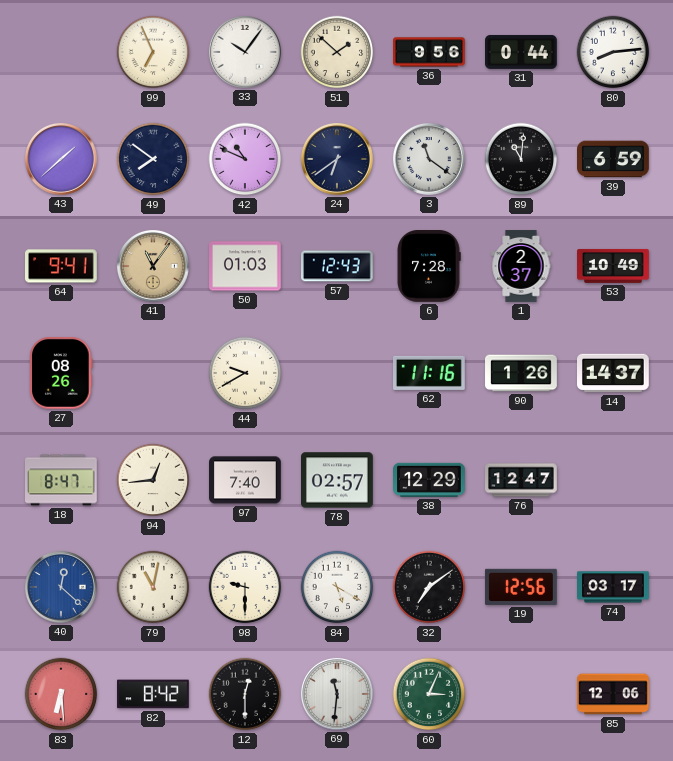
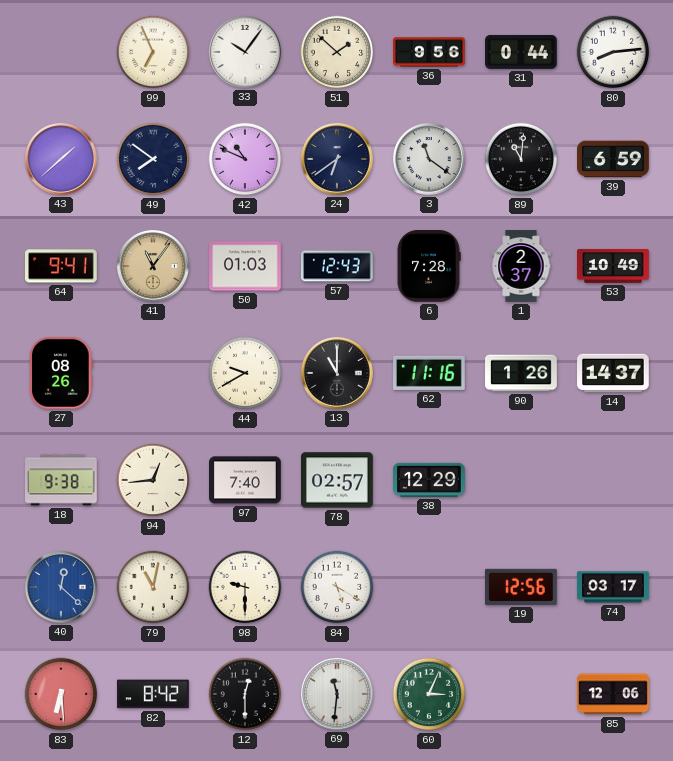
13: none -> 11:00
18: 8:47 -> 9:38
76: 12:47 -> none
32: 7:09 -> none
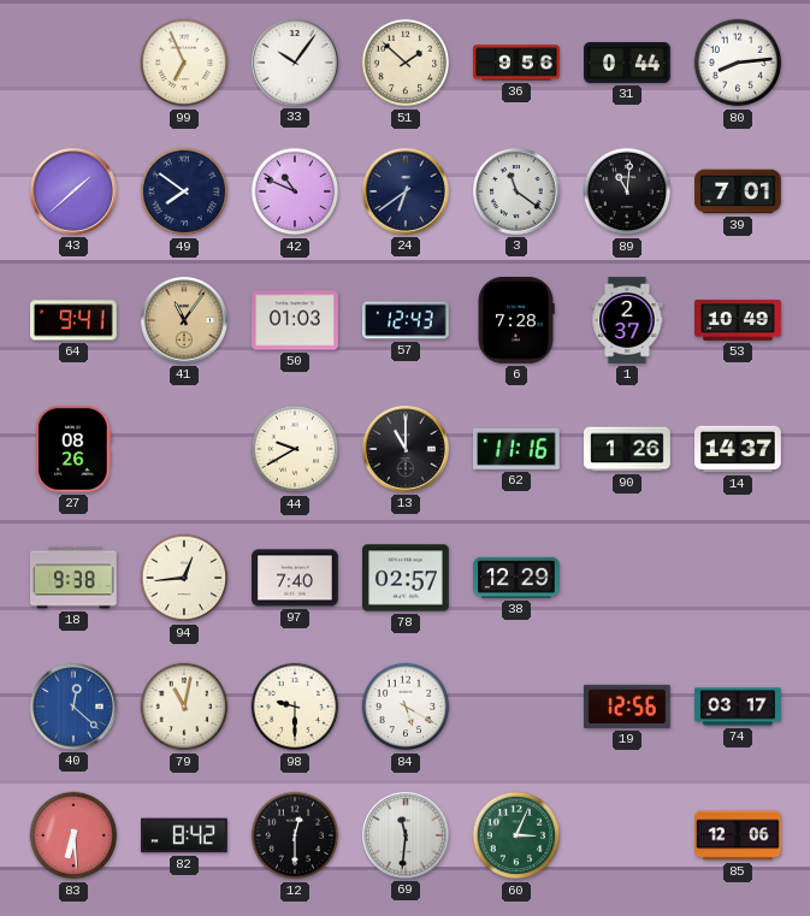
39: 6:59 -> 7:01
